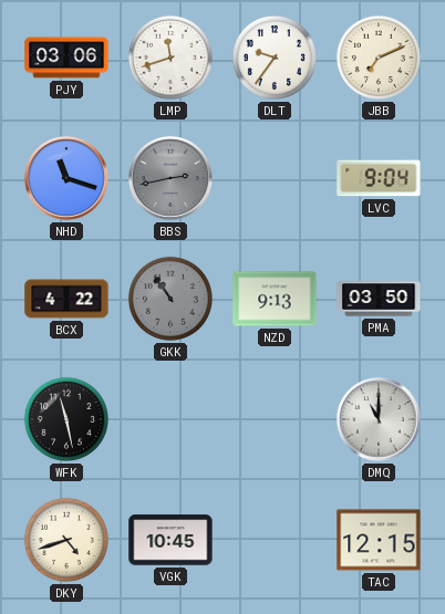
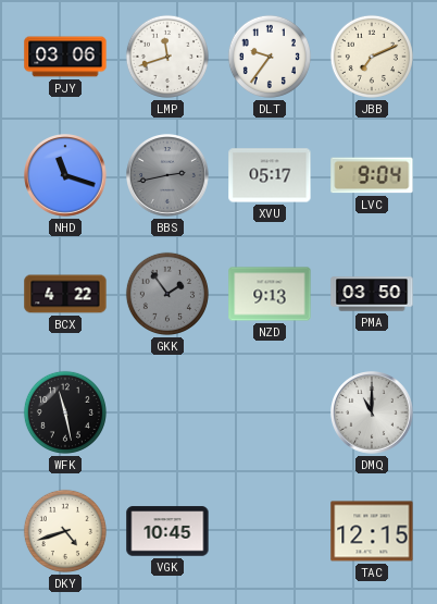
XVU: none -> 05:17
GKK: 10:54 -> 1:54
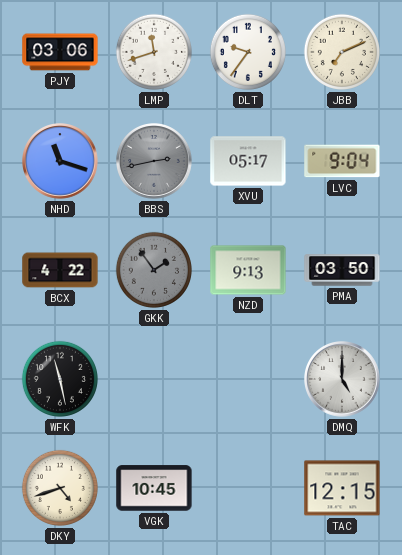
DMQ: 11:00 -> 5:00
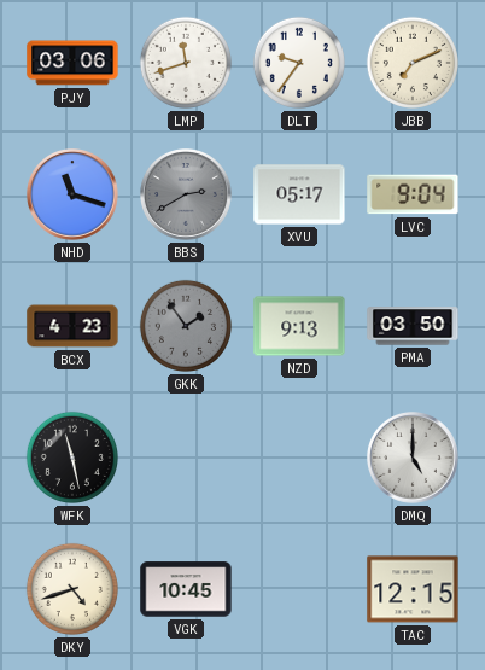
BBS: 2:43 -> 2:40
BCX: 4:22 -> 4:23
